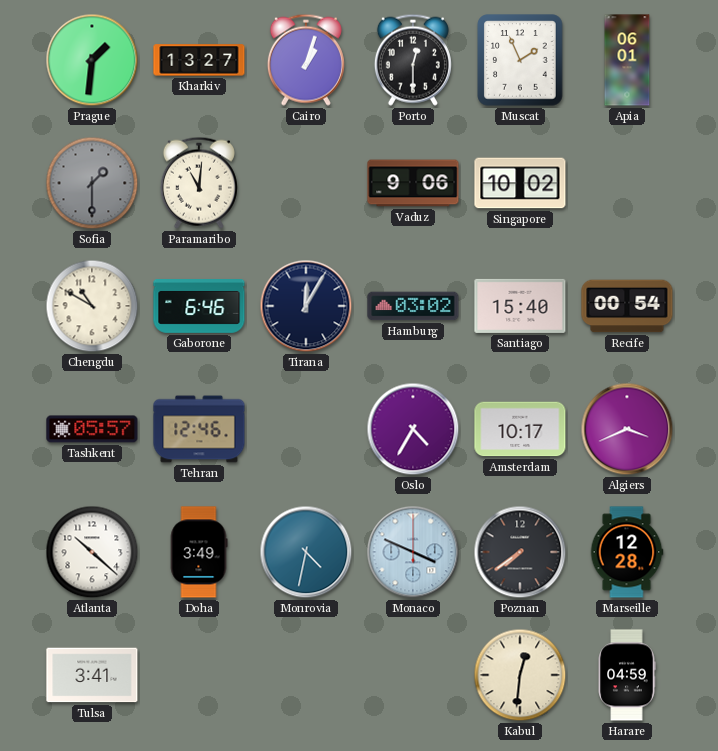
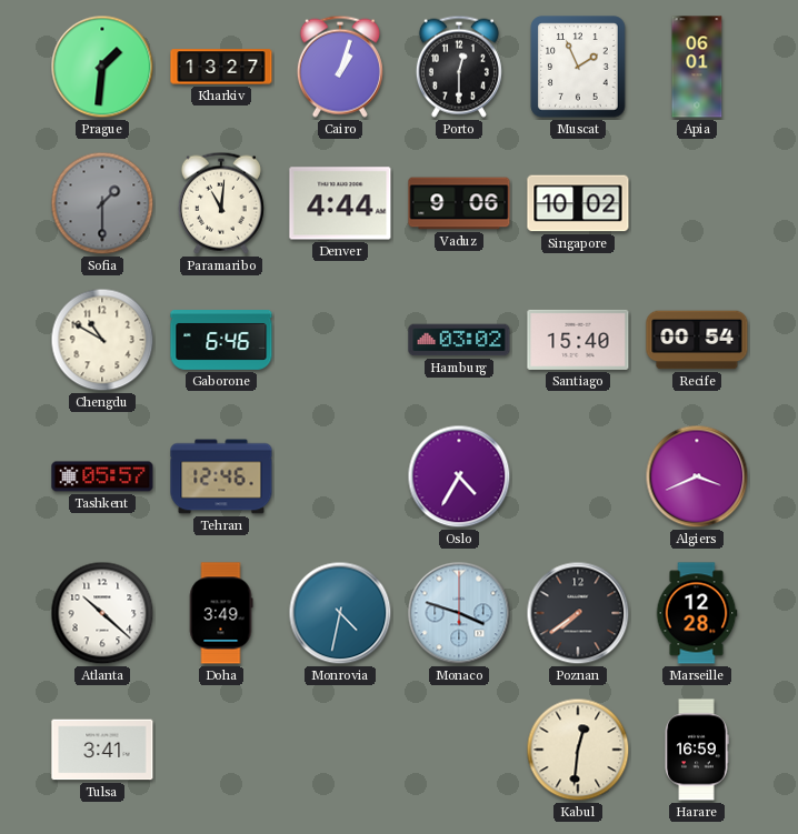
Denver: none -> 4:44
Tirana: 12:05 -> none
Amsterdam: 10:17 -> none
Monaco: 3:49 -> 3:48
Harare: 04:59 -> 16:59
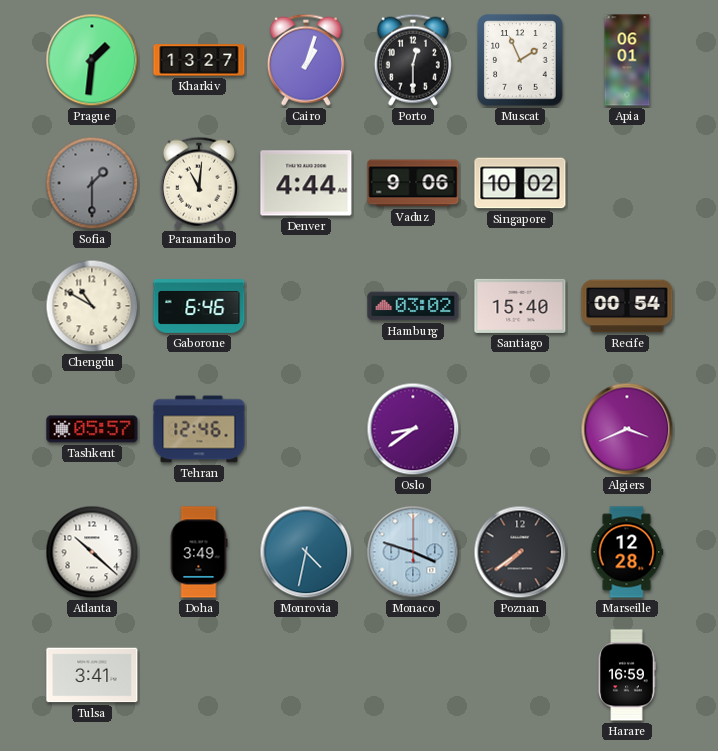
Oslo: 4:35 -> 8:39
Kabul: 12:31 -> none
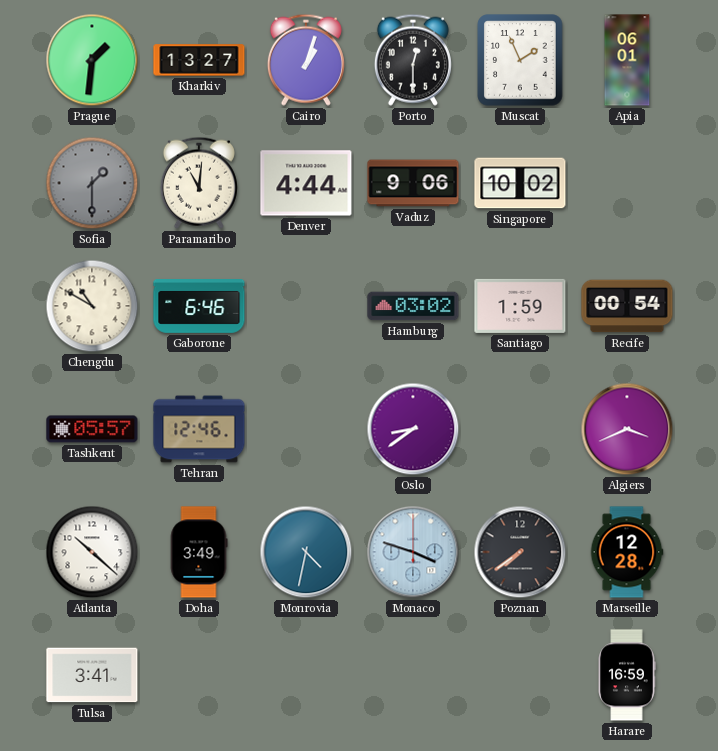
Santiago: 15:40 -> 1:59
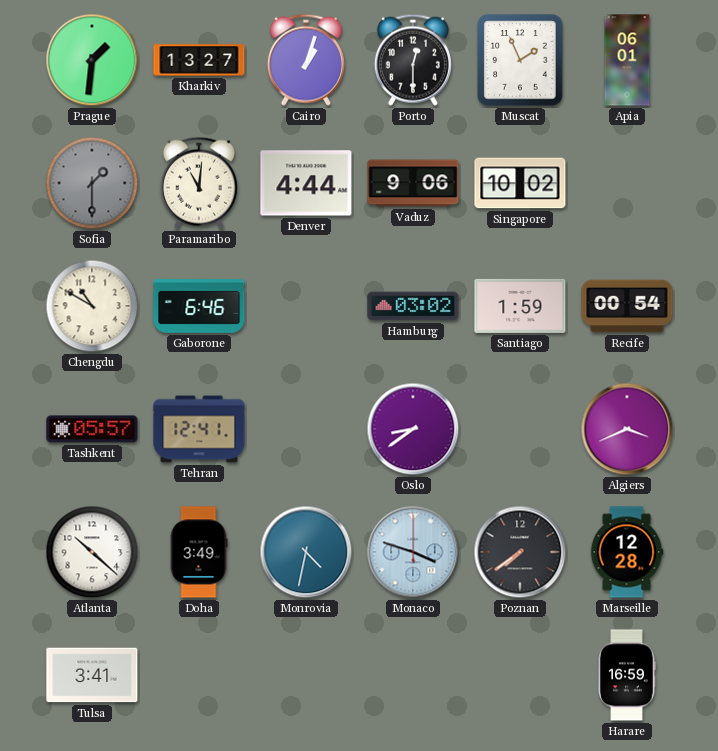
Tehran: 12:46 -> 12:41
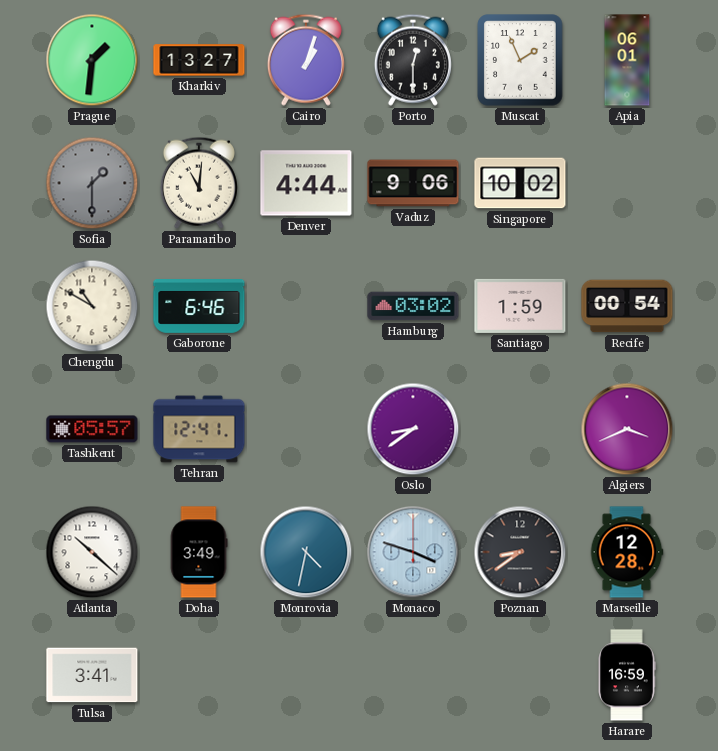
Poznan: 7:39 -> 8:39
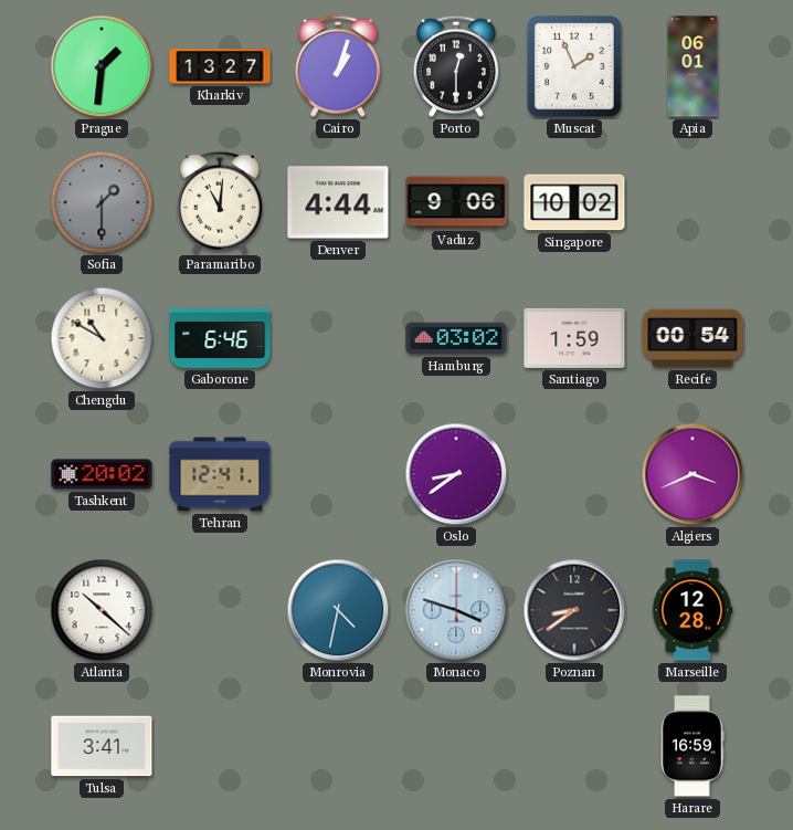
Tashkent: 05:57 -> 20:02
Doha: 3:49 -> none
